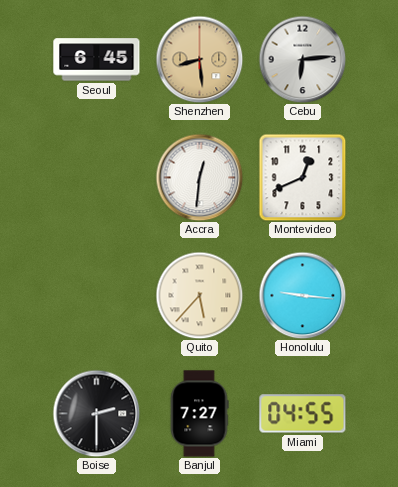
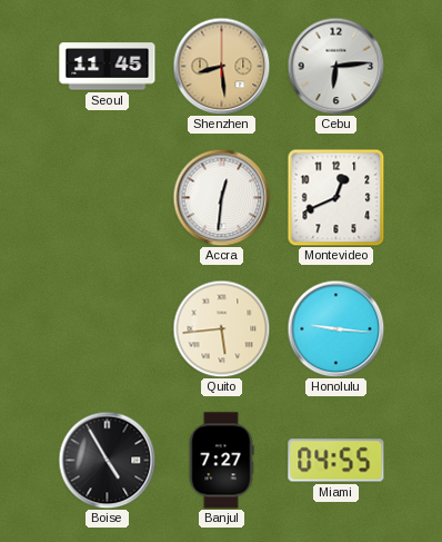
Seoul: 6:45 -> 11:45
Quito: 5:37 -> 5:44
Boise: 2:30 -> 4:55
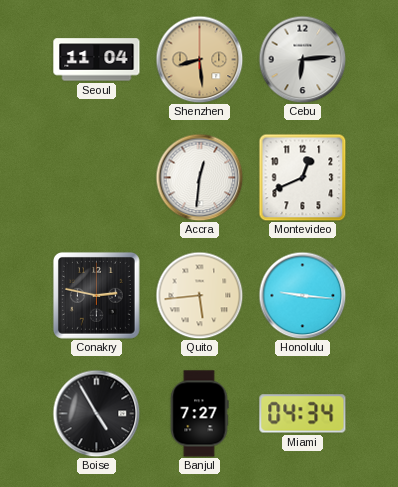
Seoul: 11:45 -> 11:04
Conakry: none -> 2:47
Miami: 04:55 -> 04:34
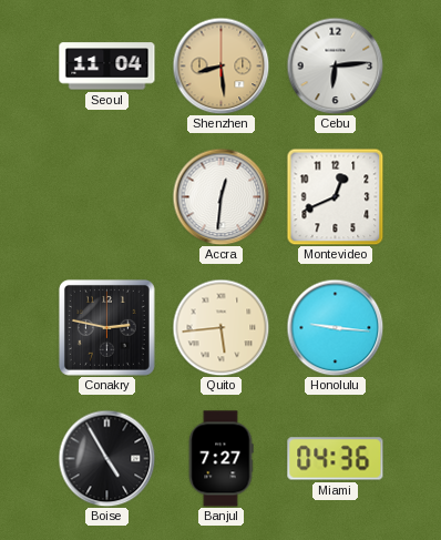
Miami: 04:34 -> 04:36
